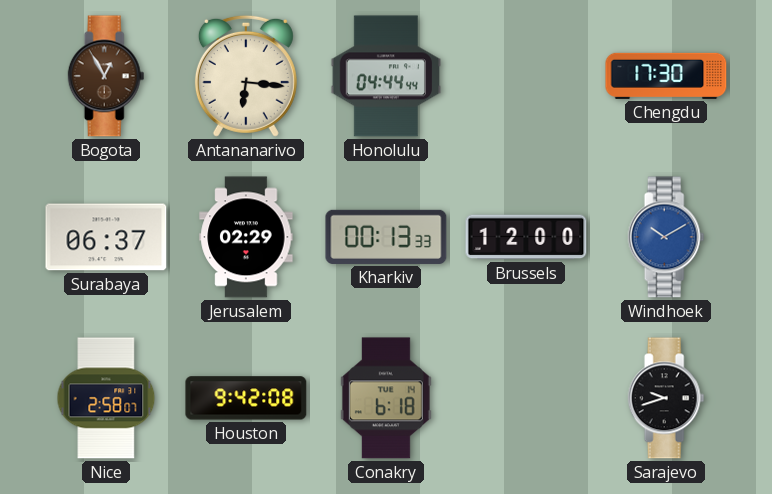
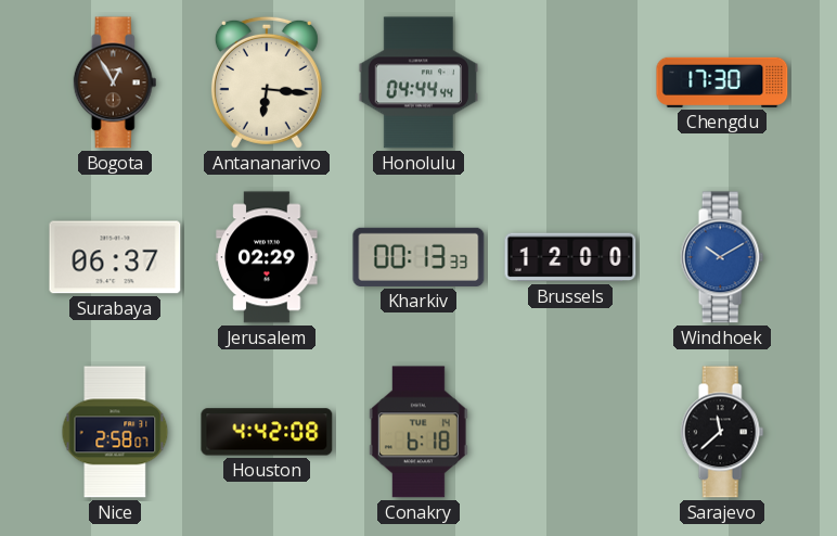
Houston: 9:42 -> 4:42
Sarajevo: 9:42 -> 11:38
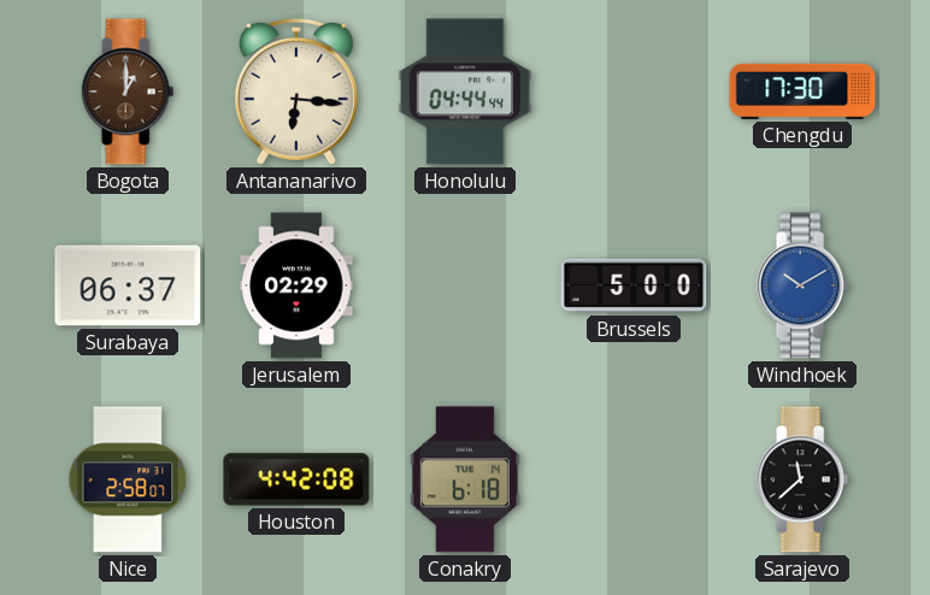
Bogota: 12:55 -> 1:00
Kharkiv: 00:13 -> none
Brussels: 12:00 -> 5:00
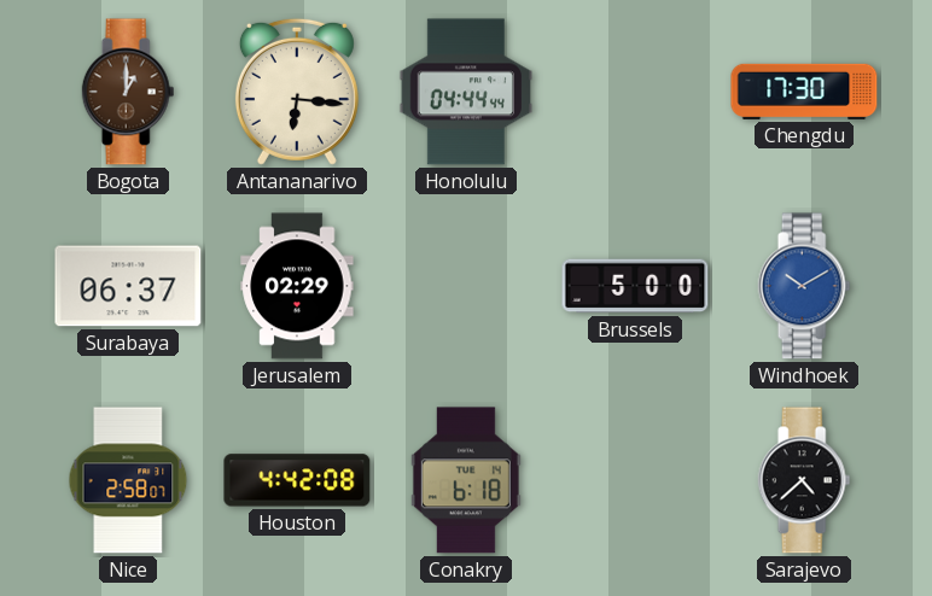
Sarajevo: 11:38 -> 4:38
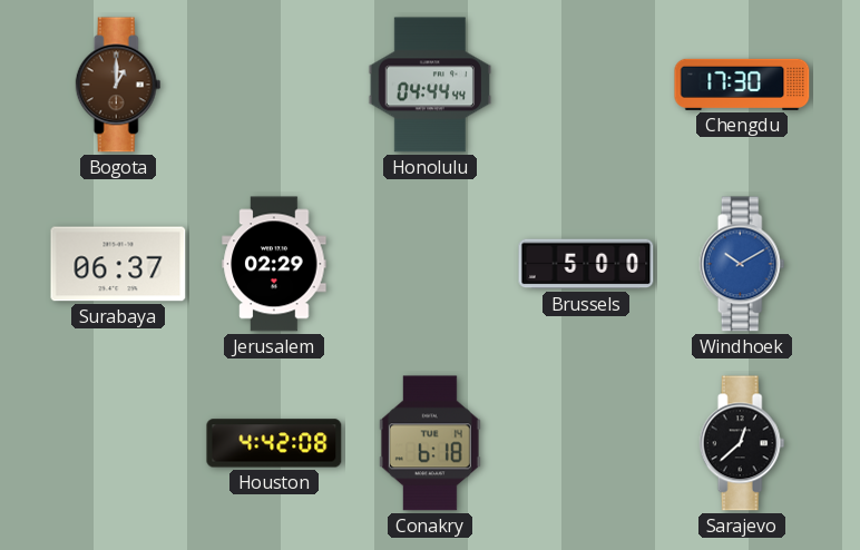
Antananarivo: 6:16 -> none
Nice: 2:58 -> none
Sarajevo: 4:38 -> 12:38
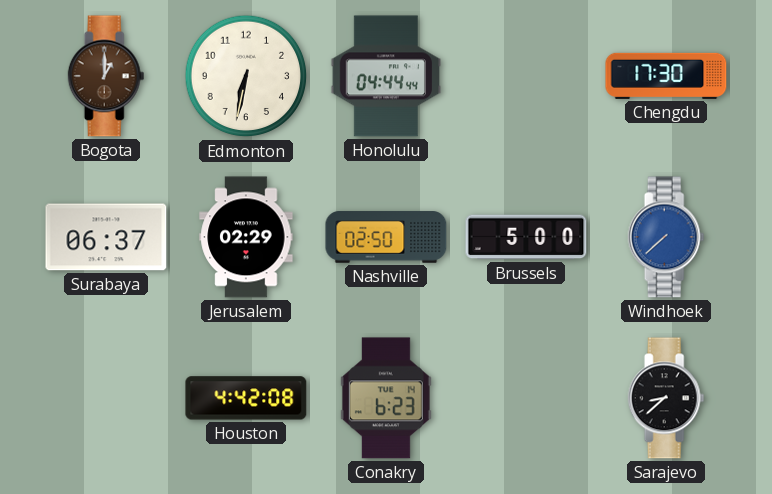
Edmonton: none -> 6:32
Nashville: none -> 02:50
Windhoek: 10:10 -> 7:38
Conakry: 6:18 -> 6:23
Sarajevo: 12:38 -> 8:38
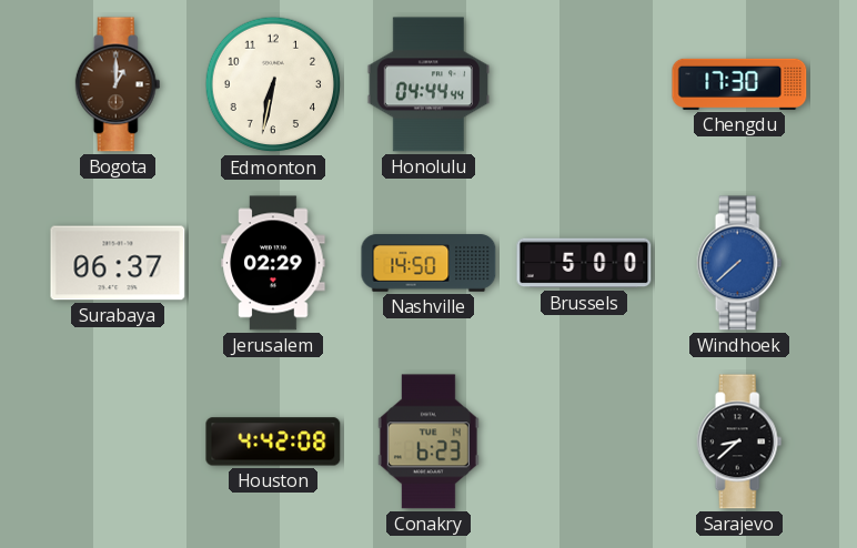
Nashville: 02:50 -> 14:50
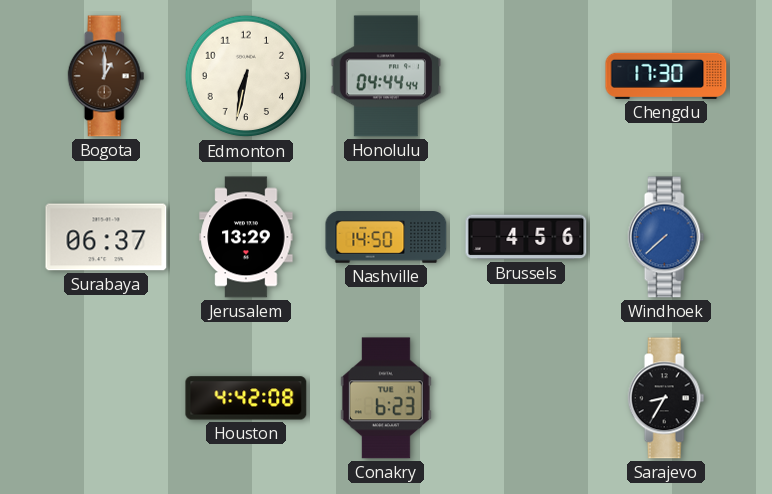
Jerusalem: 02:29 -> 13:29
Brussels: 5:00 -> 4:56
Sarajevo: 8:38 -> 8:35
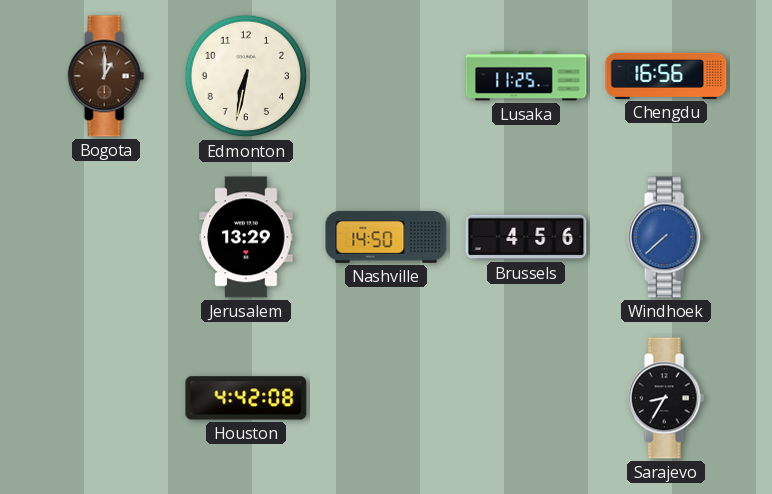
Honolulu: 04:44 -> none
Lusaka: none -> 11:25
Chengdu: 17:30 -> 16:56
Surabaya: 06:37 -> none
Conakry: 6:23 -> none
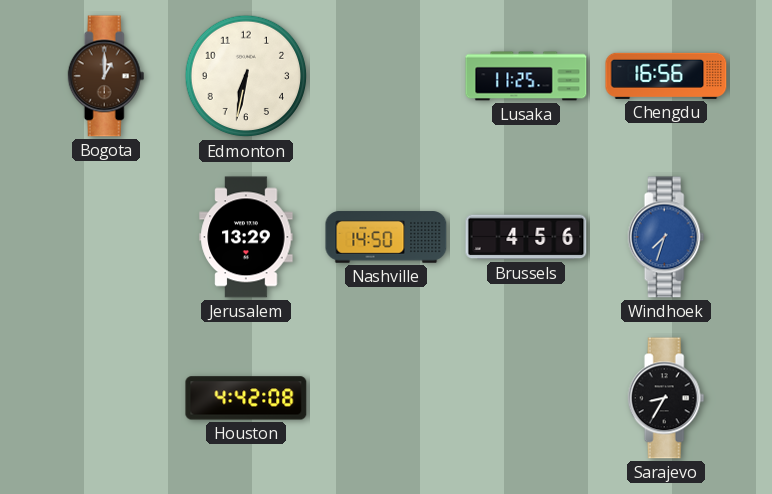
Windhoek: 7:38 -> 7:33
